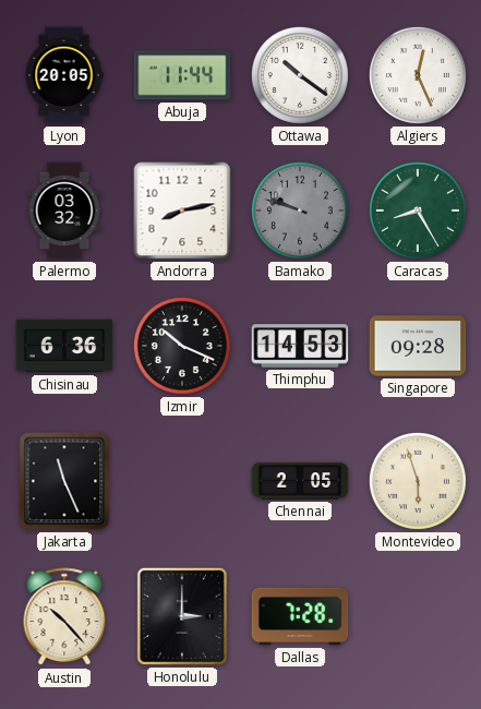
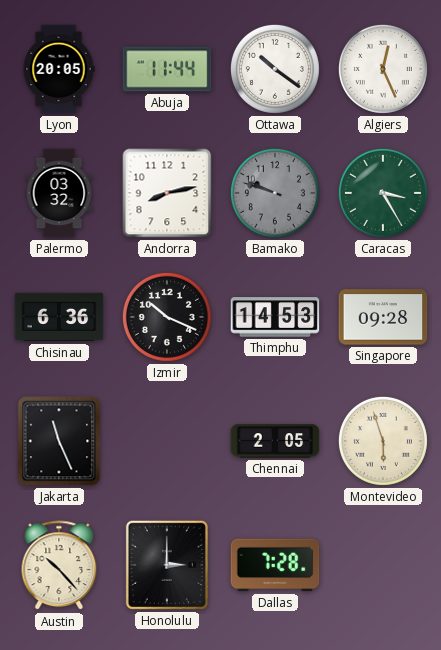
Caracas: 8:25 -> 3:25
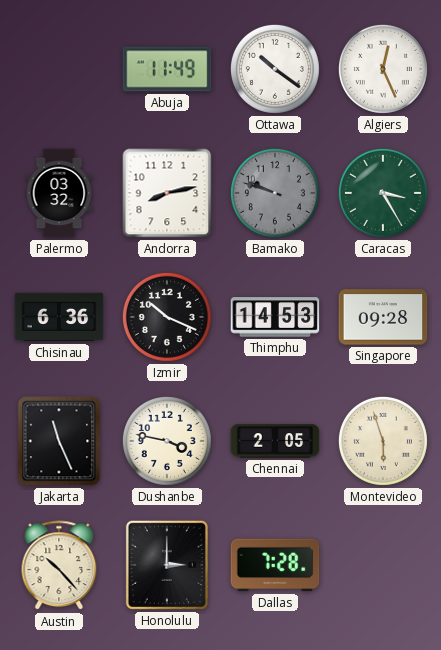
Lyon: 20:05 -> none
Abuja: 11:44 -> 11:49
Dushanbe: none -> 3:47
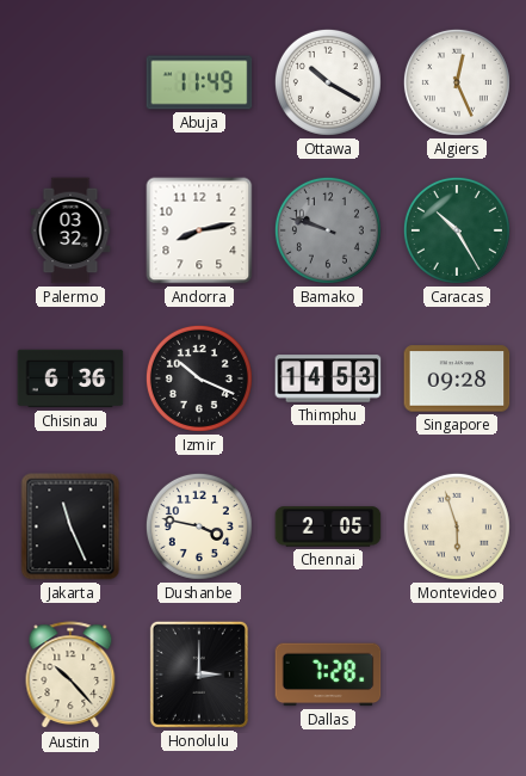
Ottawa: 10:21 -> 10:20
Caracas: 3:25 -> 10:25
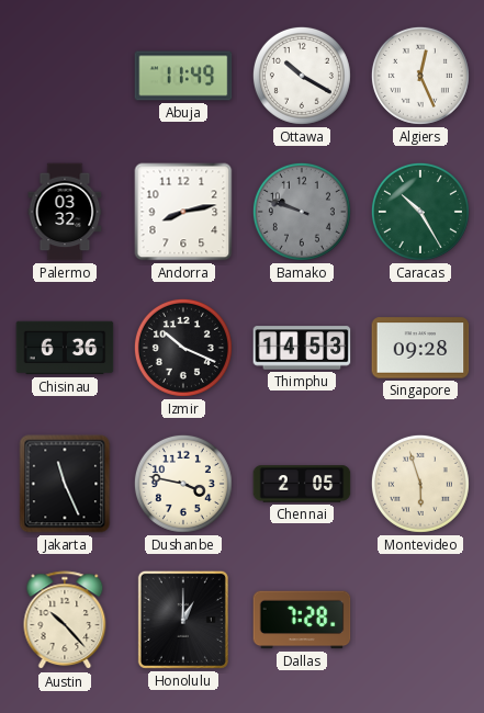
Honolulu: 3:00 -> 1:00
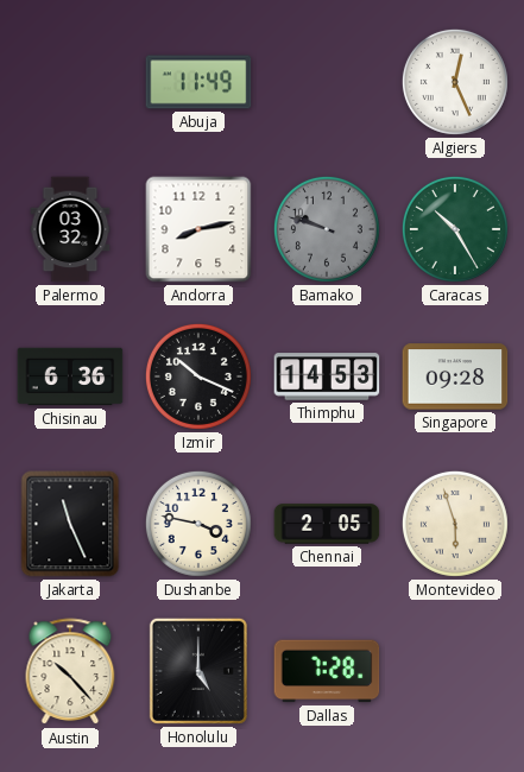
Ottawa: 10:20 -> none
Honolulu: 1:00 -> 5:00
